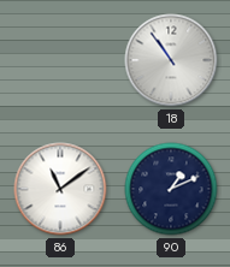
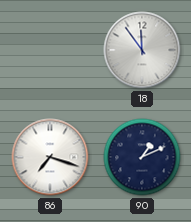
18: 10:54 -> 11:54
86: 11:09 -> 7:18
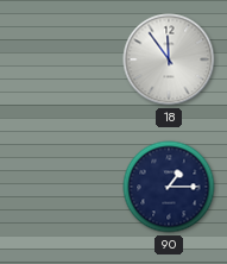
86: 7:18 -> none
90: 1:11 -> 1:15
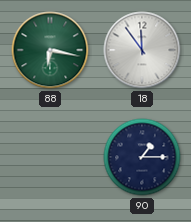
88: none -> 6:17
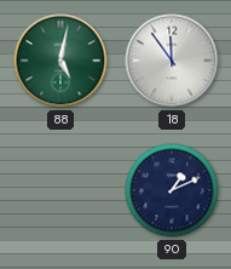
88: 6:17 -> 5:02
90: 1:15 -> 1:11
